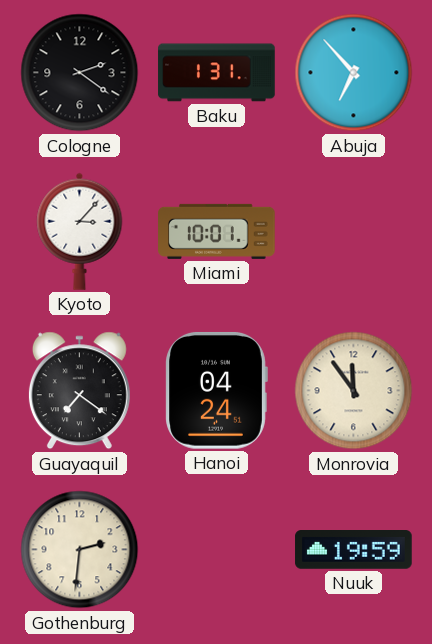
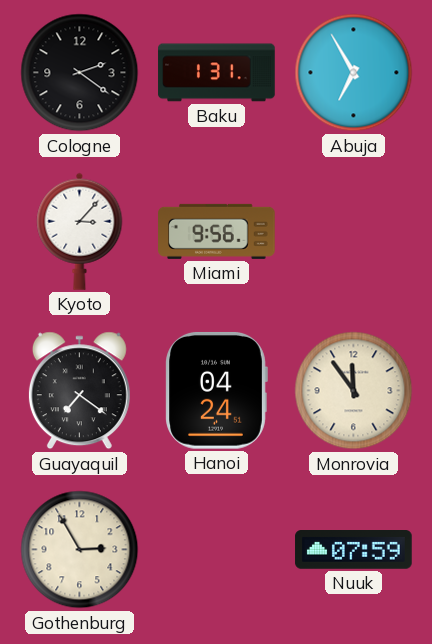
Abuja: 6:53 -> 6:55
Miami: 10:01 -> 9:56
Gothenburg: 2:31 -> 2:55
Nuuk: 19:59 -> 07:59
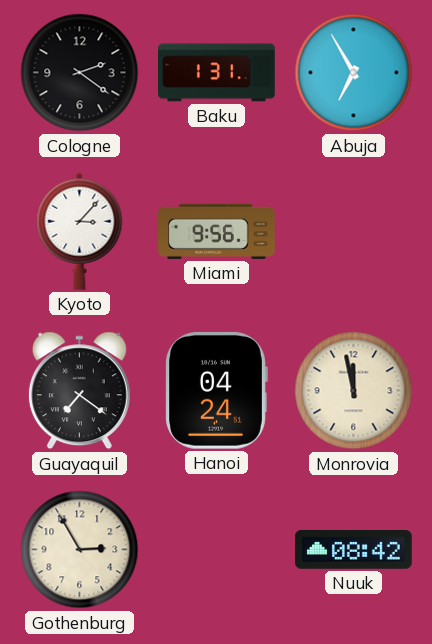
Monrovia: 11:54 -> 11:58
Nuuk: 07:59 -> 08:42
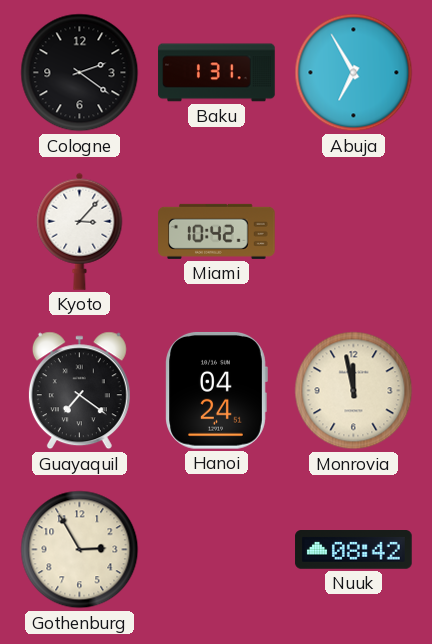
Miami: 9:56 -> 10:42
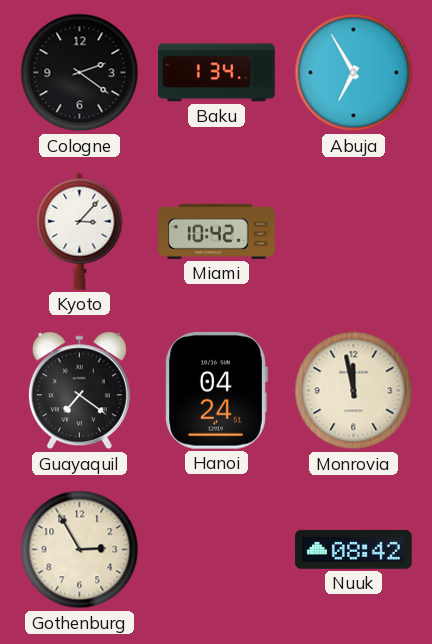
Baku: 1:31 -> 1:34
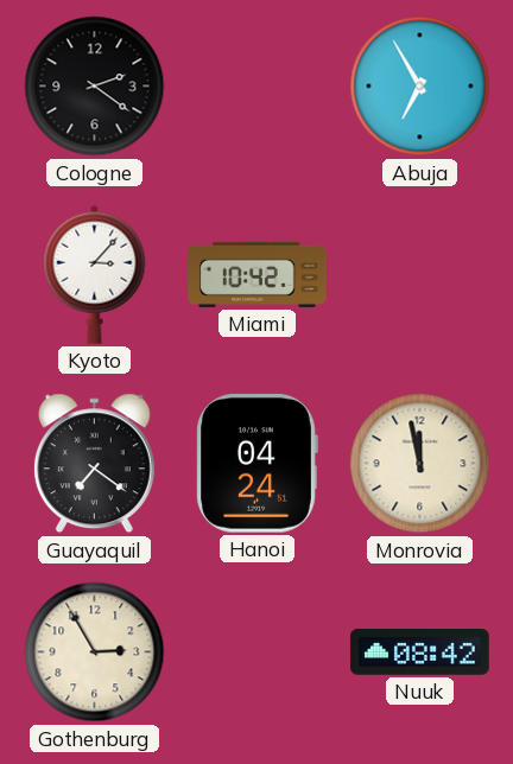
Baku: 1:34 -> none
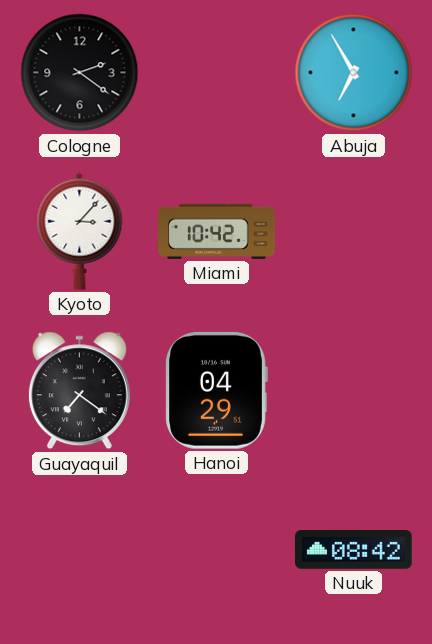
Hanoi: 04:24 -> 04:29
Monrovia: 11:58 -> none
Gothenburg: 2:55 -> none
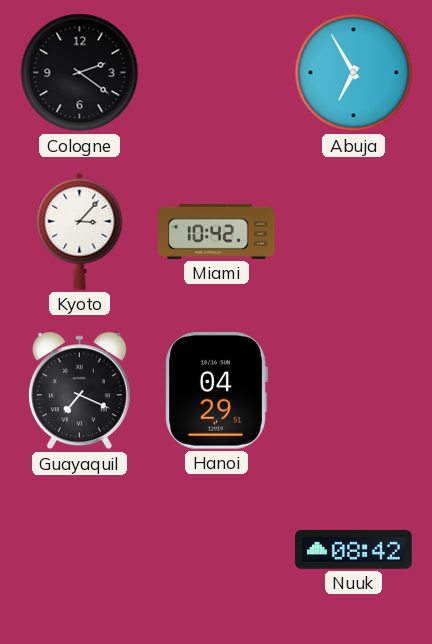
Guayaquil: 7:21 -> 7:19
